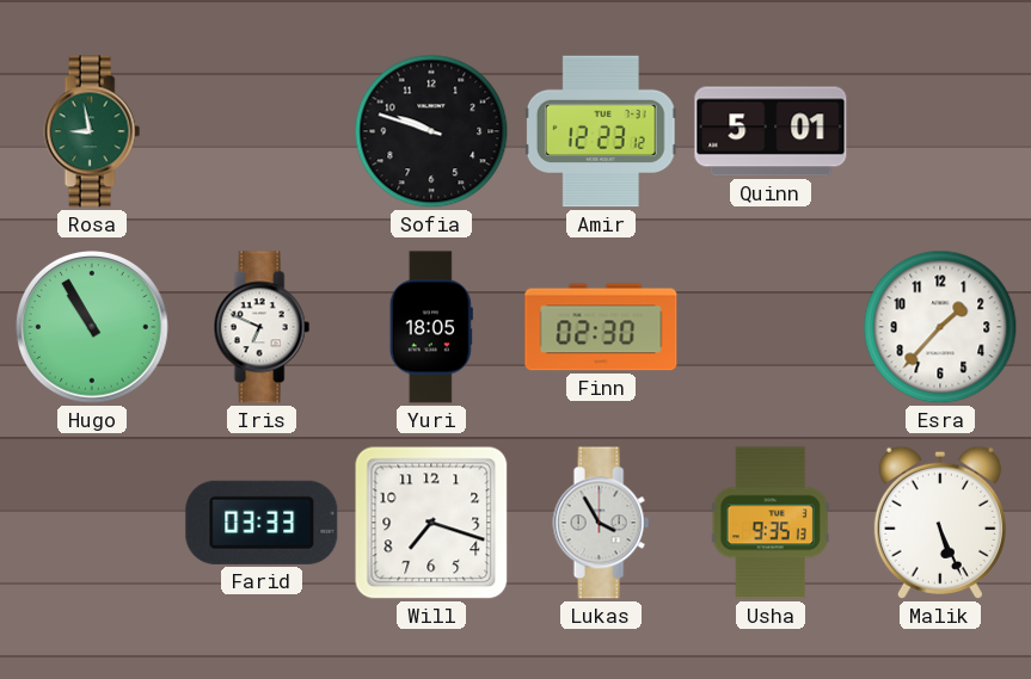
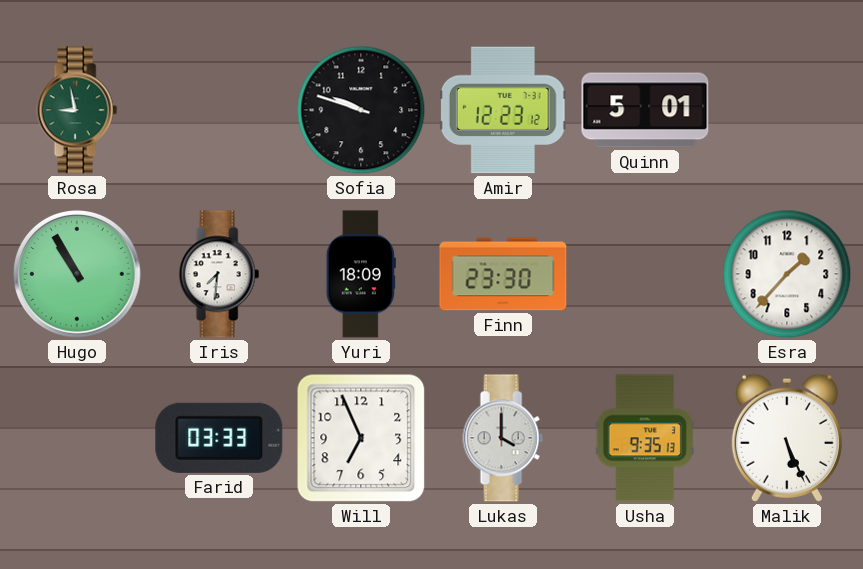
Iris: 6:49 -> 7:31
Yuri: 18:05 -> 18:09
Finn: 02:30 -> 23:30
Will: 7:18 -> 6:56
Lukas: 3:55 -> 4:00
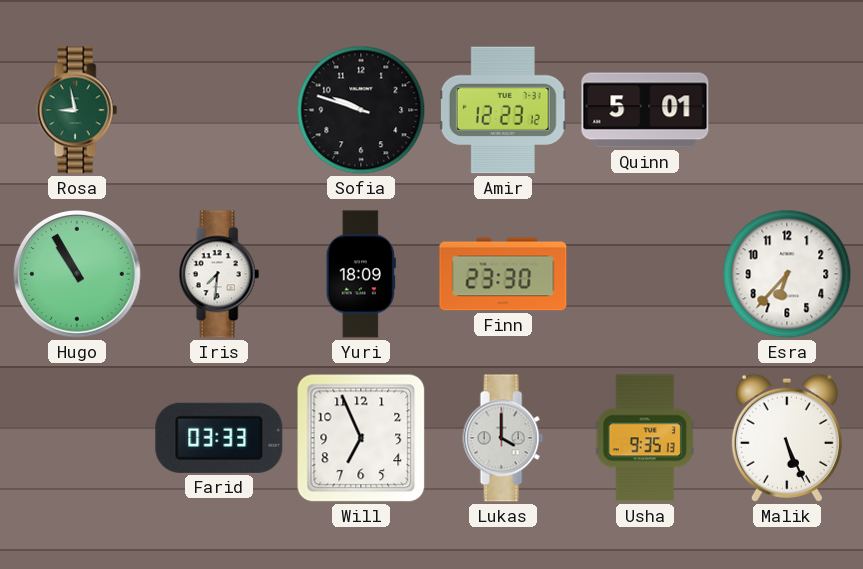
Esra: 1:37 -> 6:37
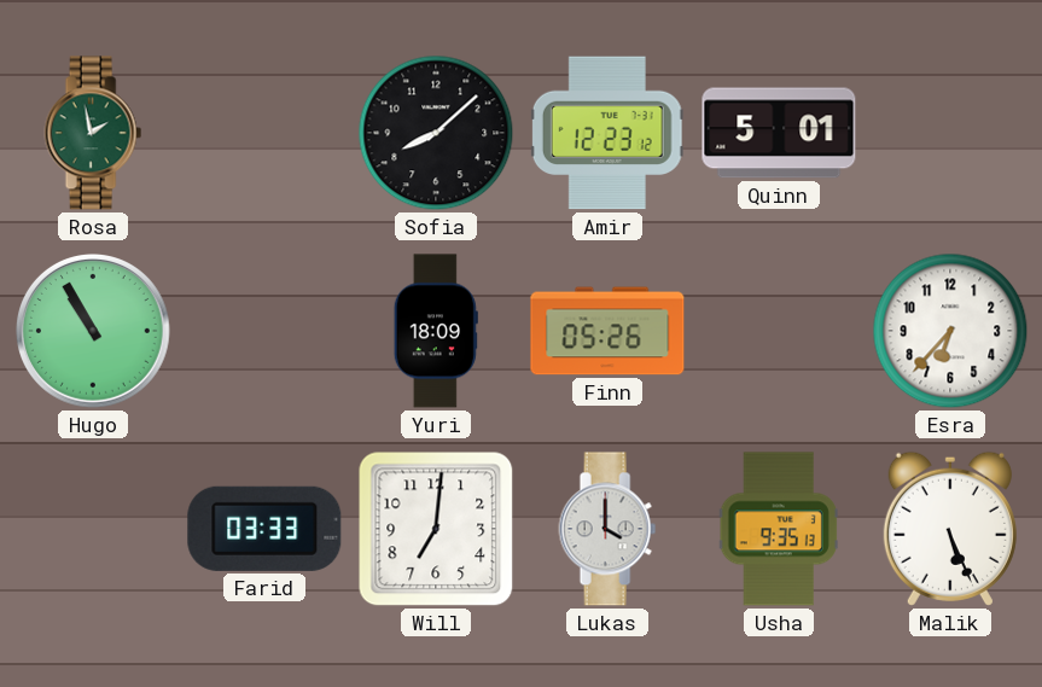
Rosa: 8:58 -> 1:58
Sofia: 9:48 -> 8:08
Iris: 7:31 -> none
Finn: 23:30 -> 05:26
Will: 6:56 -> 7:01
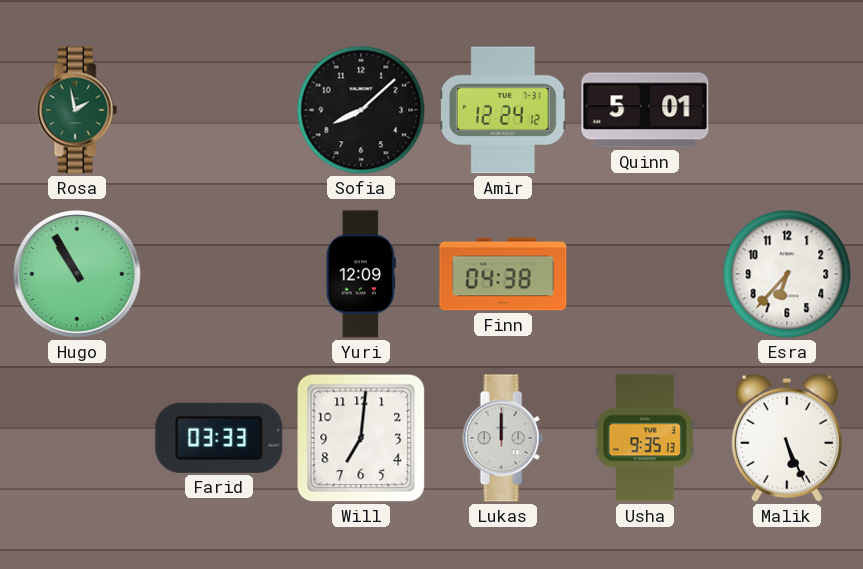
Amir: 12:23 -> 12:24
Yuri: 18:09 -> 12:09
Finn: 05:26 -> 04:38
Lukas: 4:00 -> 12:00
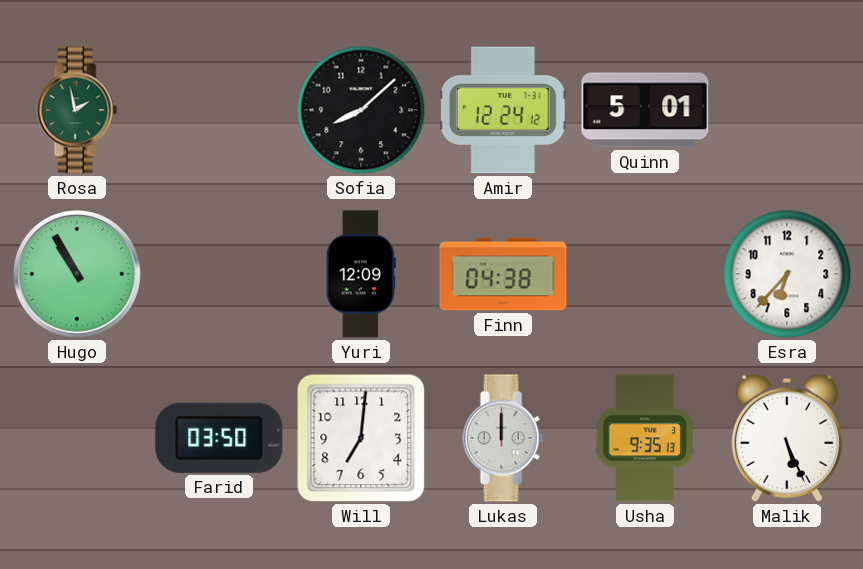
Farid: 03:33 -> 03:50
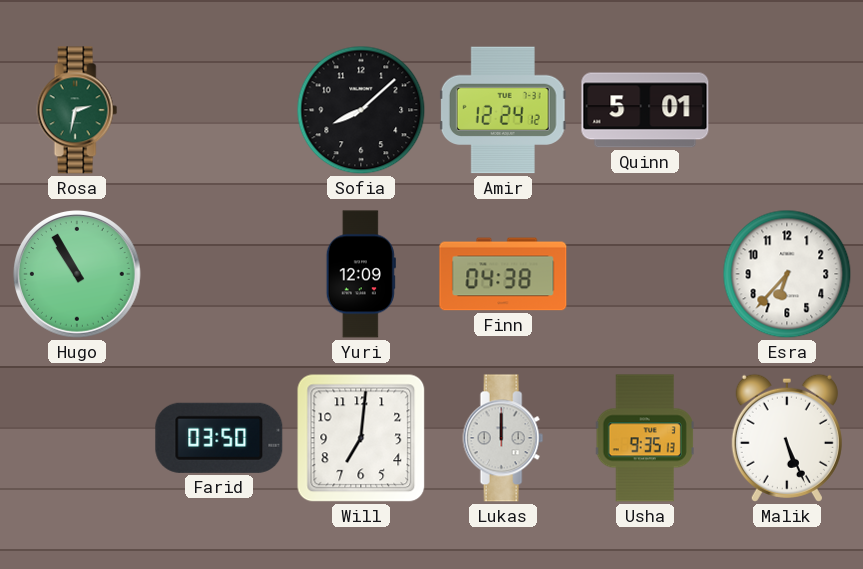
Rosa: 1:58 -> 2:32
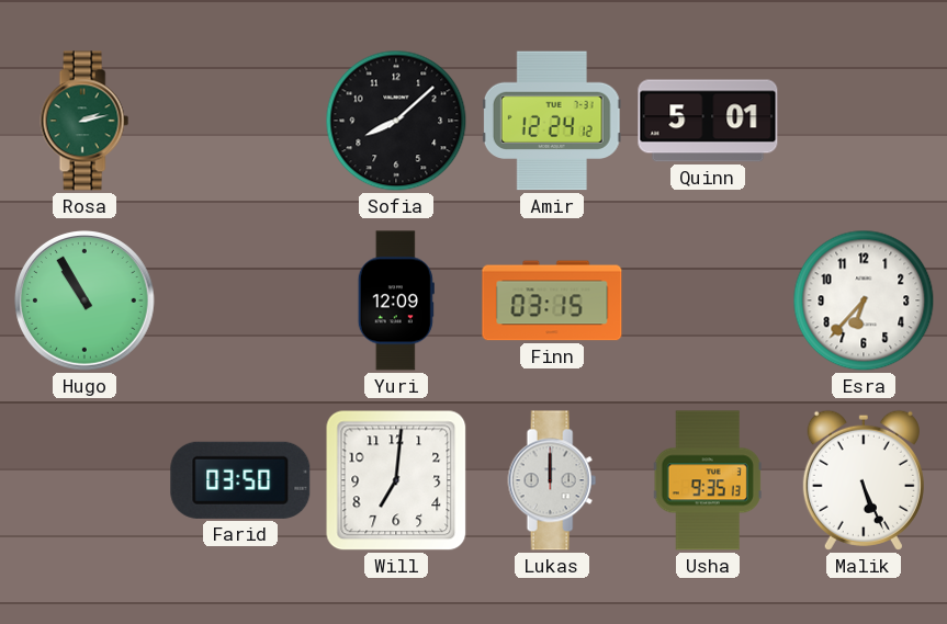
Rosa: 2:32 -> 2:13
Finn: 04:38 -> 03:15
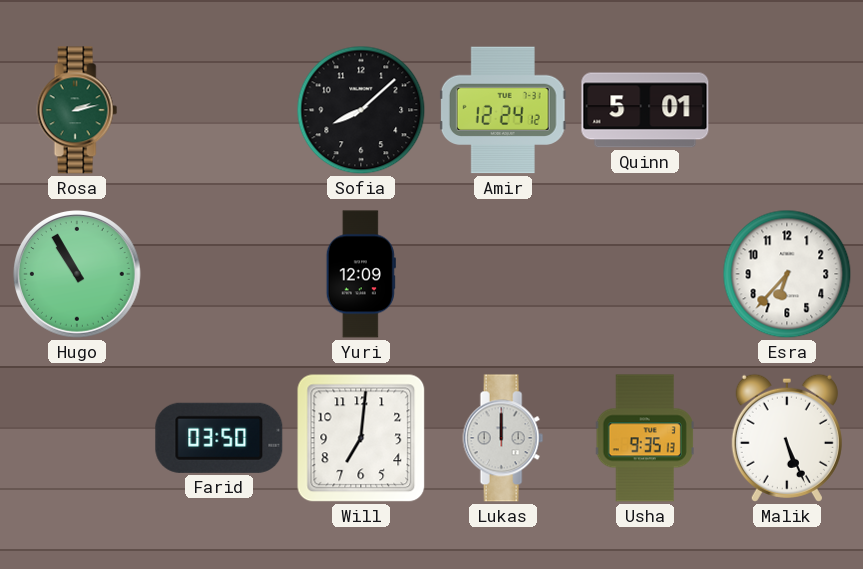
Finn: 03:15 -> none
